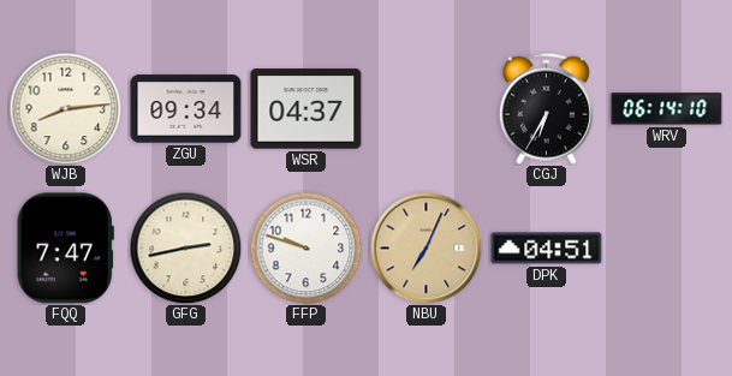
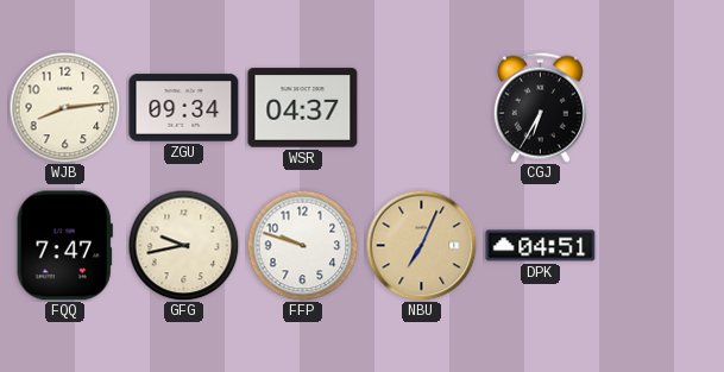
WRV: 06:14 -> none
GFG: 2:43 -> 9:43
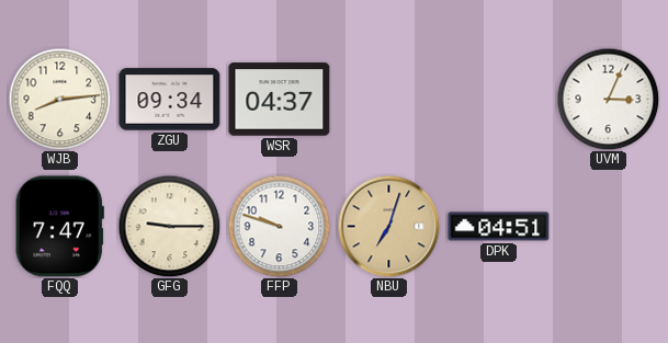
CGJ: 6:35 -> none
UVM: none -> 3:04
GFG: 9:43 -> 9:15
NBU: 7:04 -> 7:03
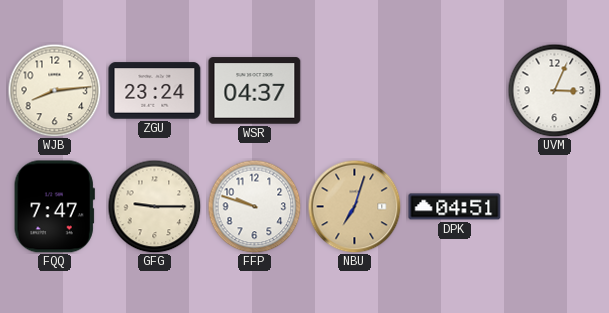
ZGU: 09:34 -> 23:24
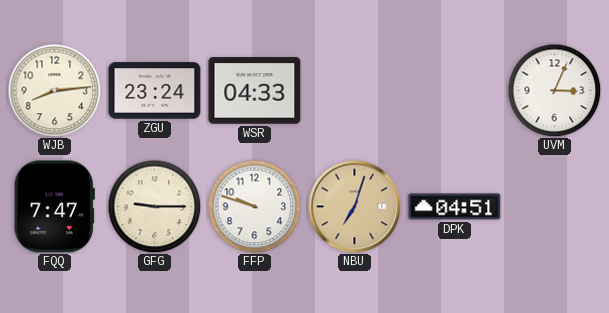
WSR: 04:37 -> 04:33
